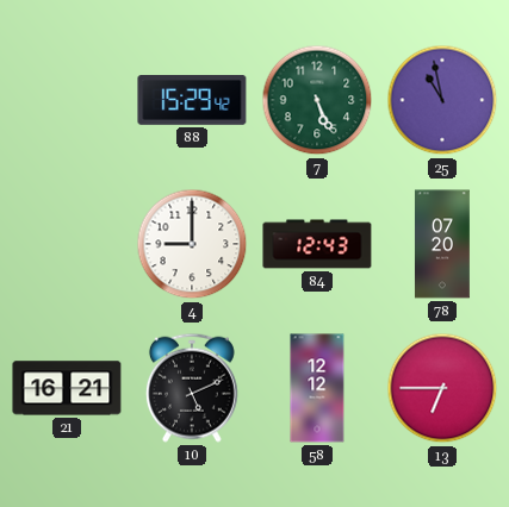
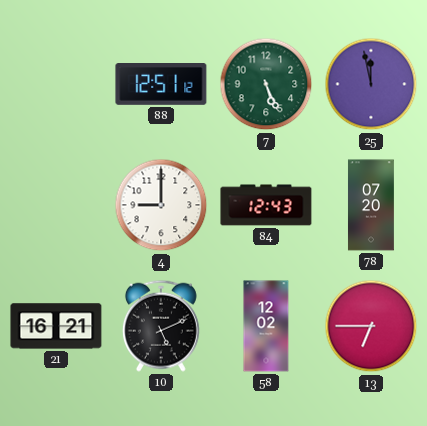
88: 15:29 -> 12:51
25: 10:58 -> 11:58
58: 12:12 -> 12:02
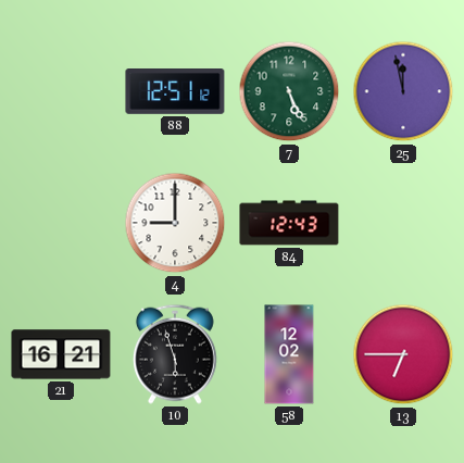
78: 07:20 -> none
10: 5:11 -> 5:57
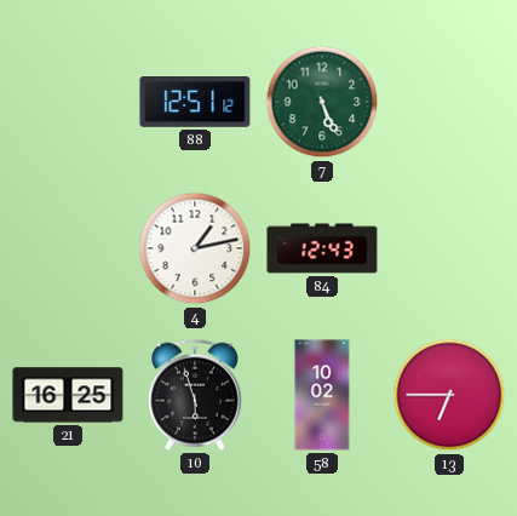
25: 11:58 -> none
4: 9:00 -> 1:13
21: 16:21 -> 16:25
58: 12:02 -> 10:02
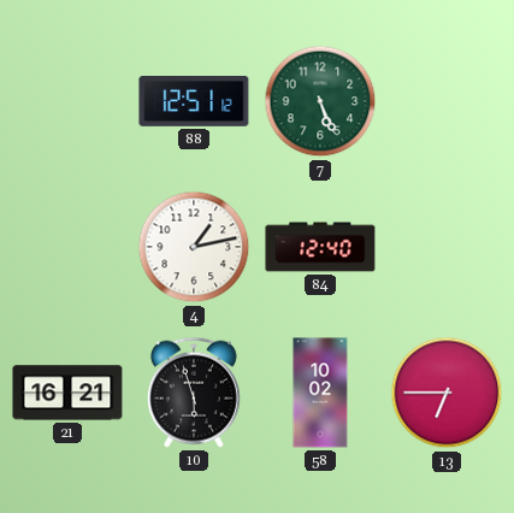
84: 12:43 -> 12:40
21: 16:25 -> 16:21
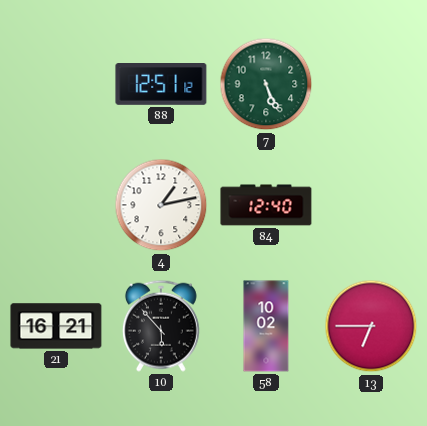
10: 5:57 -> 5:53
